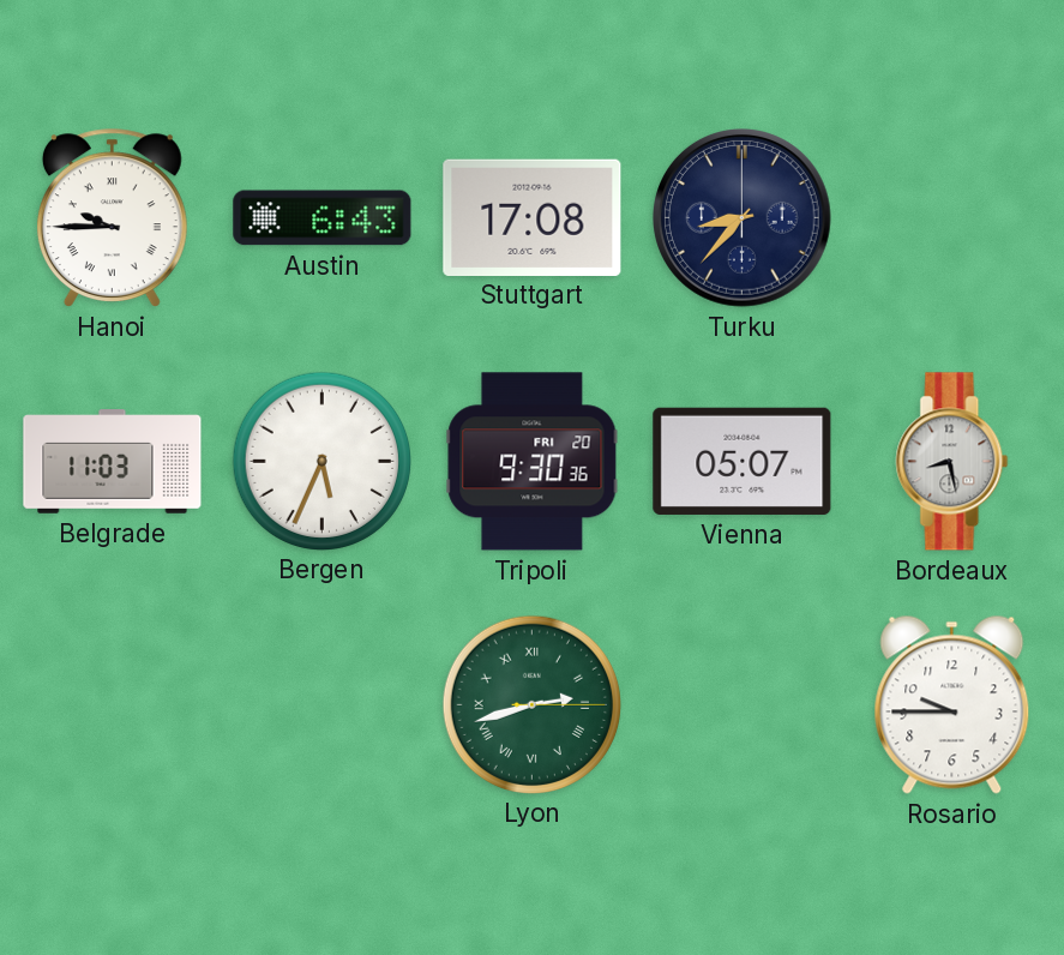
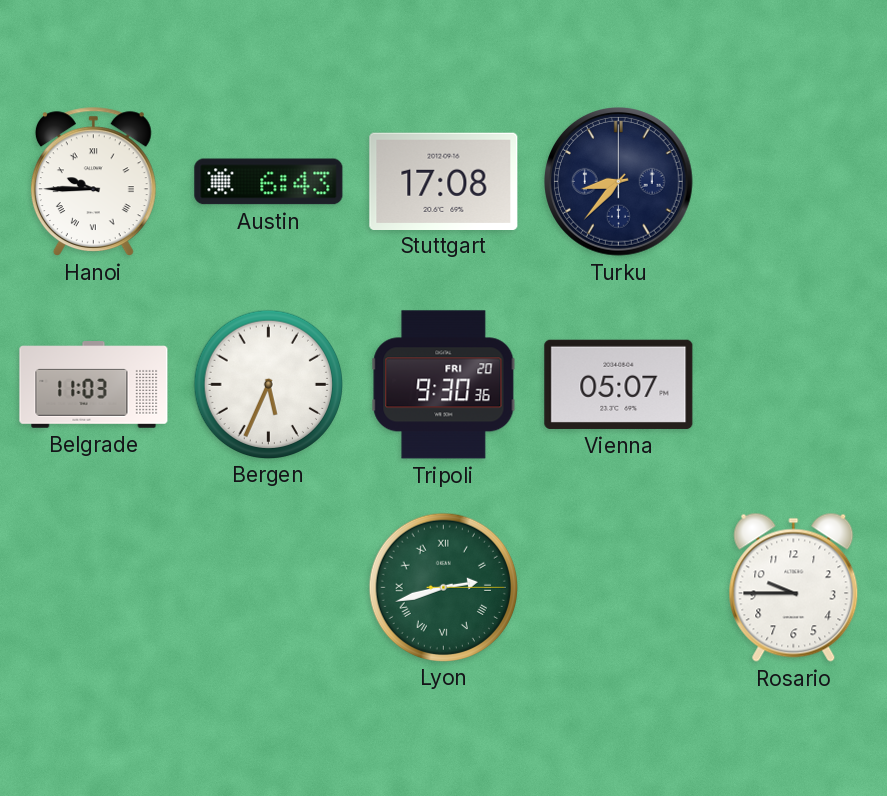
Bordeaux: 8:28 -> none
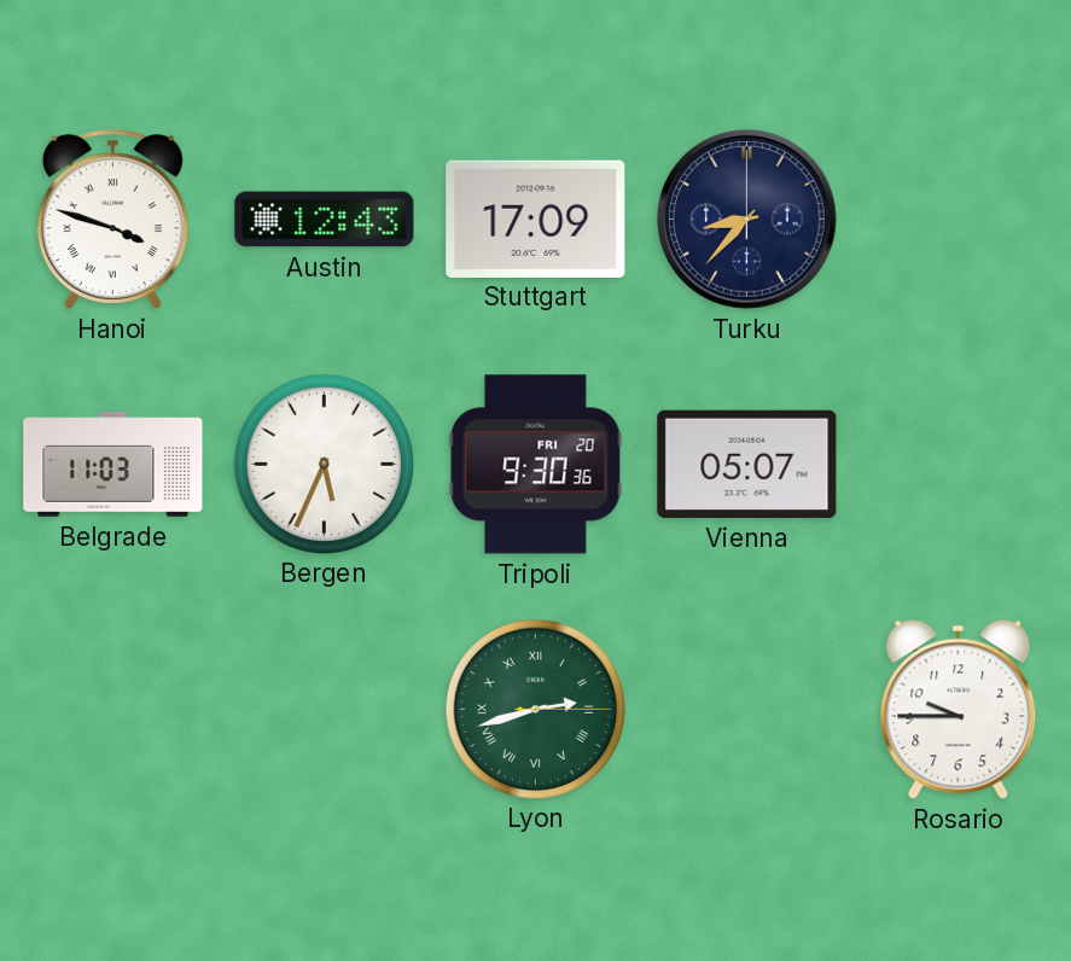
Hanoi: 9:45 -> 3:48
Austin: 6:43 -> 12:43
Stuttgart: 17:08 -> 17:09
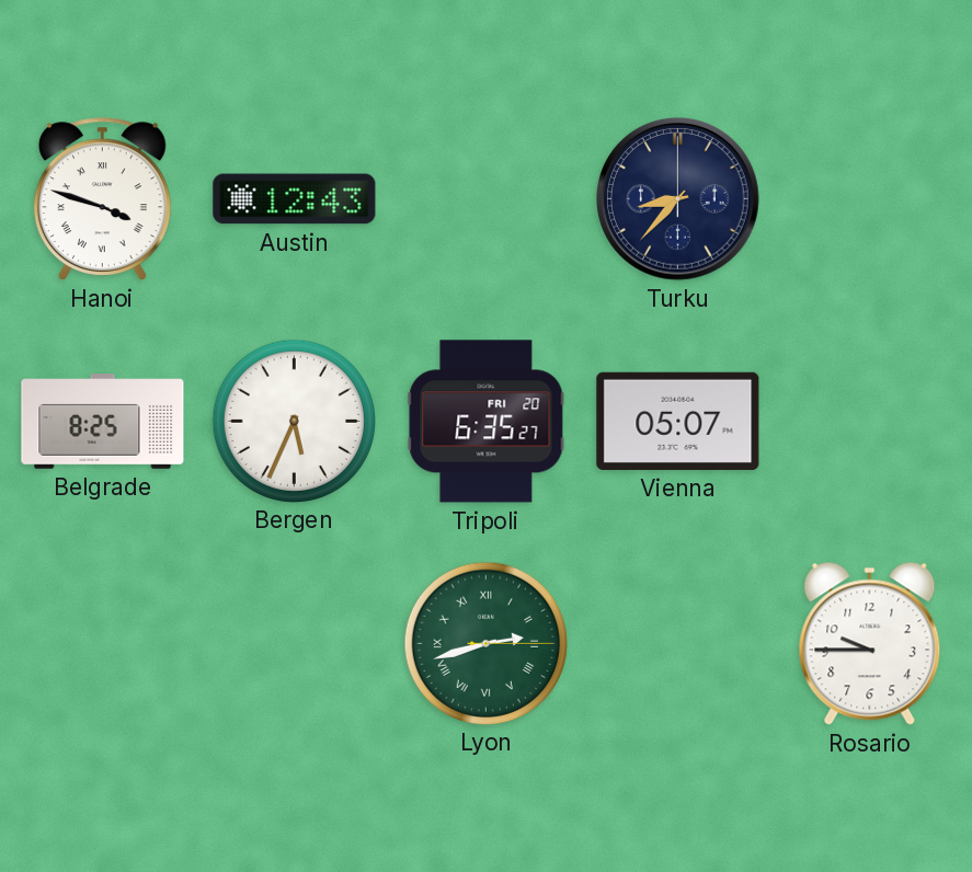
Stuttgart: 17:09 -> none
Belgrade: 11:03 -> 8:25
Tripoli: 9:30 -> 6:35
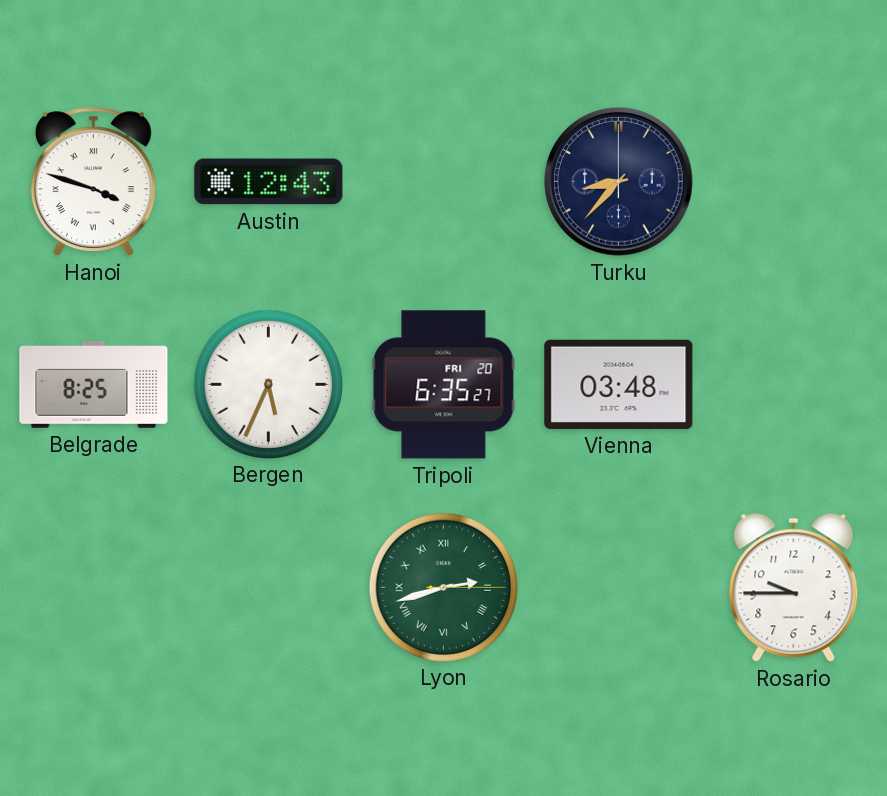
Vienna: 05:07 -> 03:48
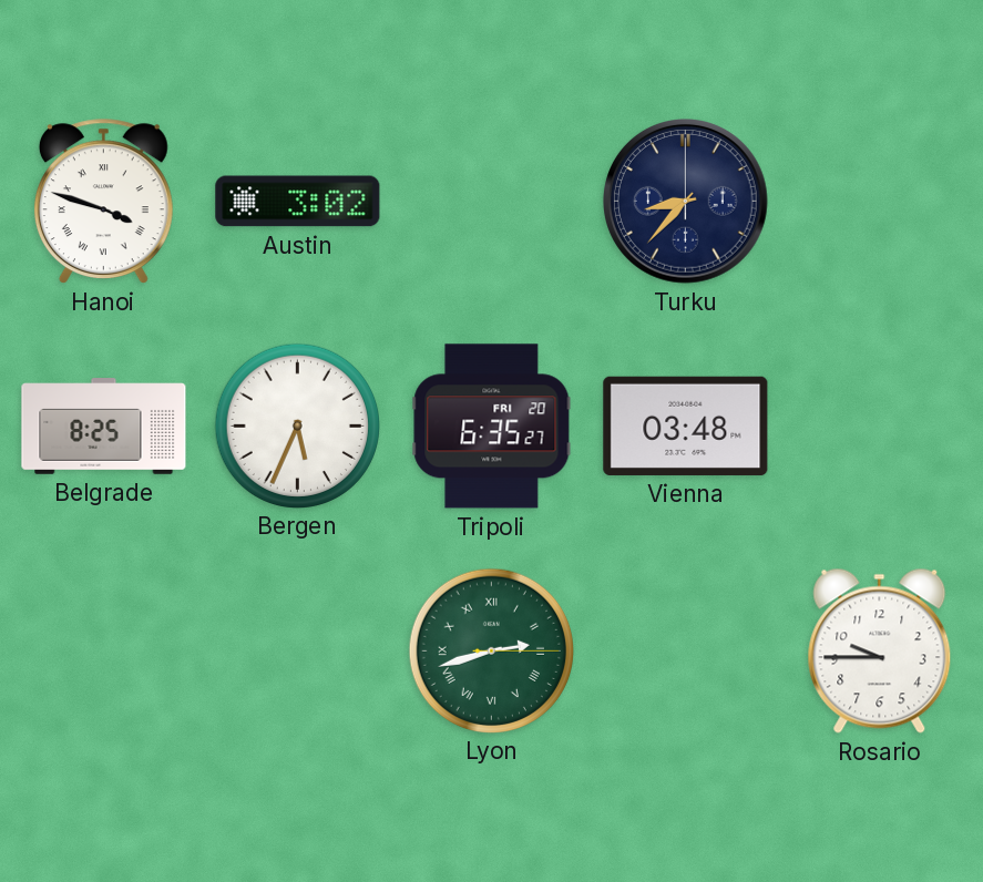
Austin: 12:43 -> 3:02
